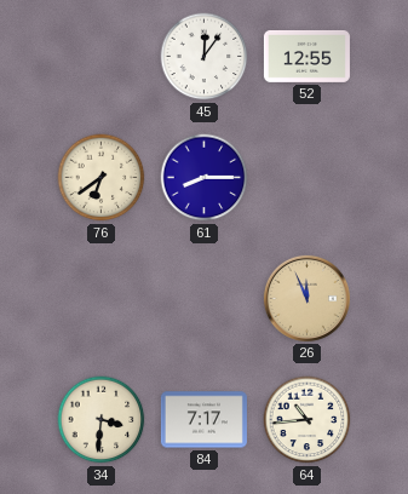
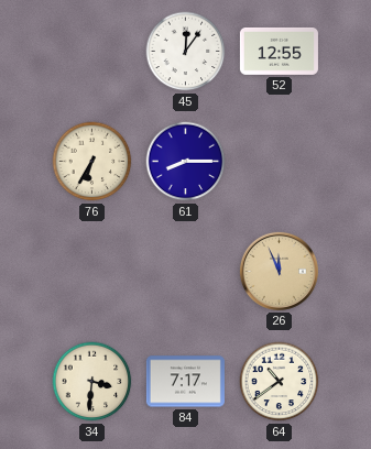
76: 6:39 -> 6:35
64: 10:44 -> 10:39
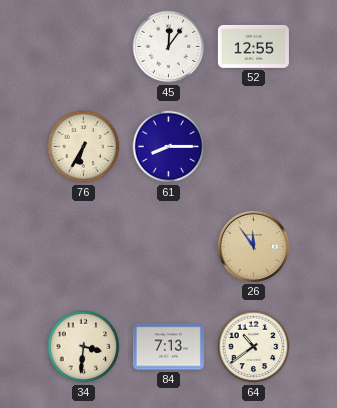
26: 11:56 -> 11:54
84: 7:17 -> 7:13
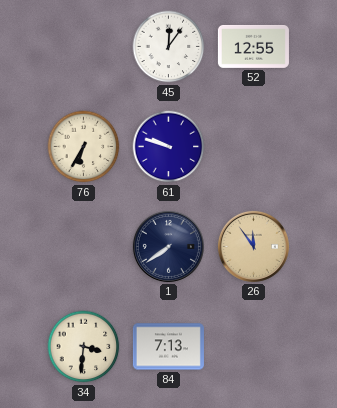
61: 8:15 -> 9:48
1: none -> 7:39
64: 10:39 -> none
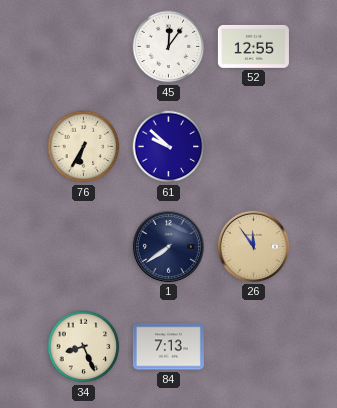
61: 9:48 -> 9:52
34: 3:31 -> 8:26
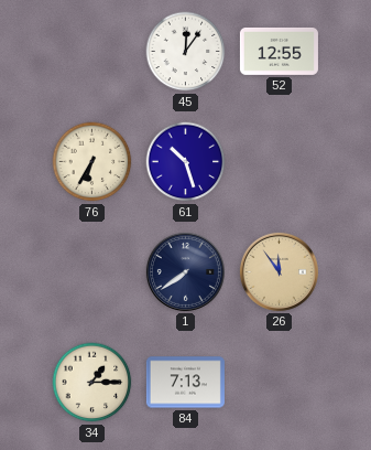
61: 9:52 -> 10:27
34: 8:26 -> 1:15
